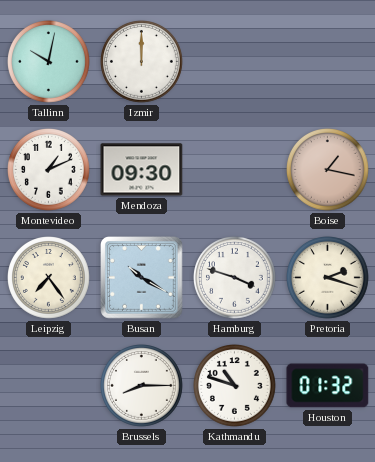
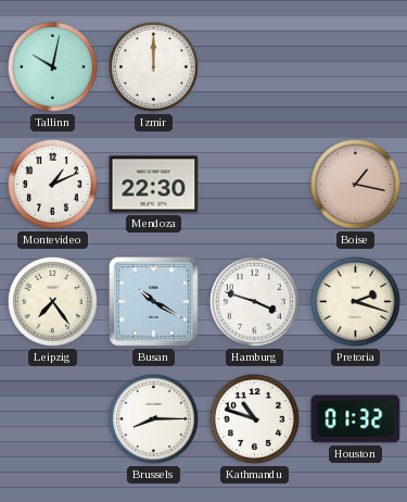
Mendoza: 09:30 -> 22:30
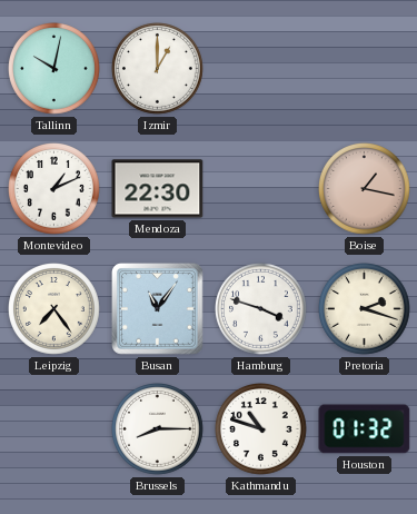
Izmir: 12:00 -> 1:00
Busan: 10:20 -> 11:06
